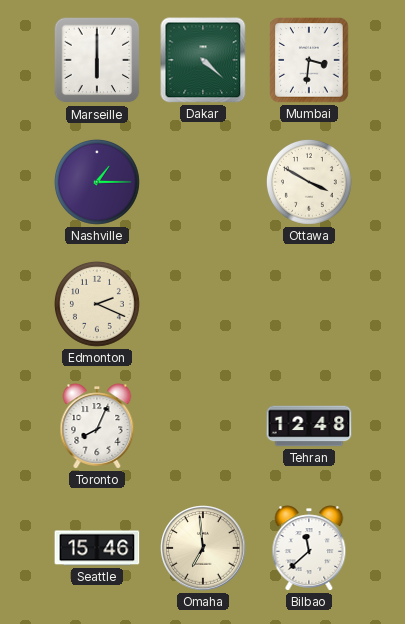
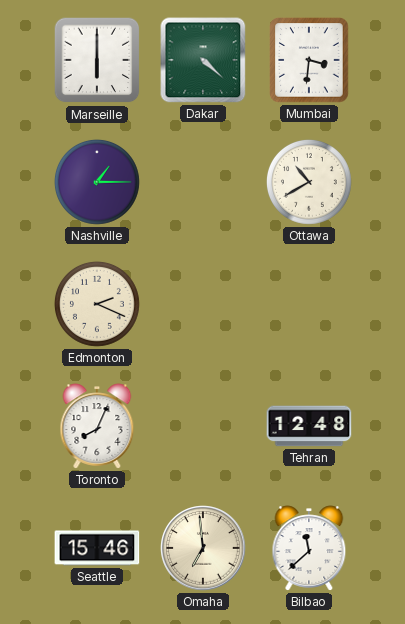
Ottawa: 3:50 -> 10:40
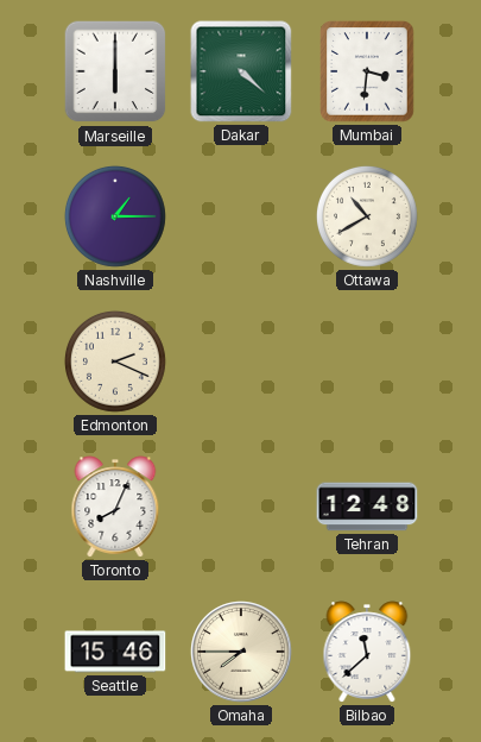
Omaha: 6:59 -> 7:45
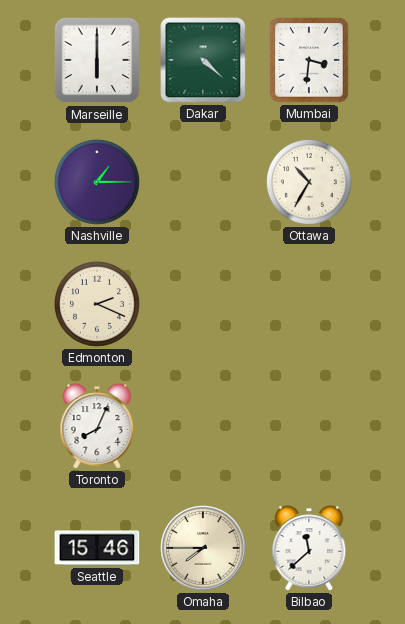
Ottawa: 10:40 -> 10:35
Tehran: 12:48 -> none
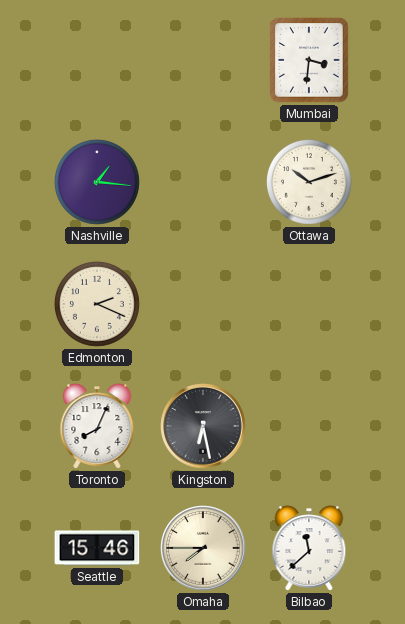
Marseille: 6:00 -> none
Dakar: 4:22 -> none
Nashville: 1:15 -> 1:16
Ottawa: 10:35 -> 10:12
Kingston: none -> 6:28
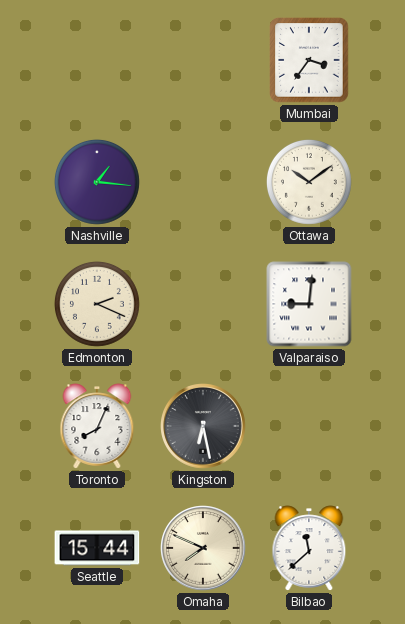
Mumbai: 3:31 -> 3:36
Ottawa: 10:12 -> 10:09
Valparaiso: none -> 9:01
Seattle: 15:46 -> 15:44
Omaha: 7:45 -> 7:49
